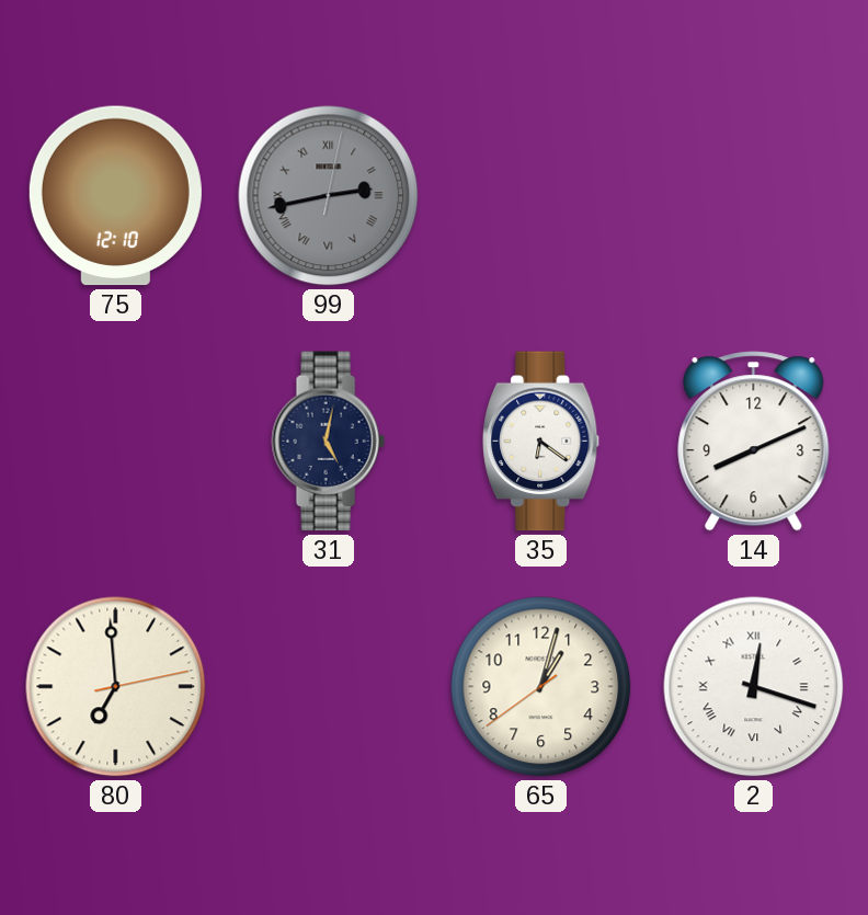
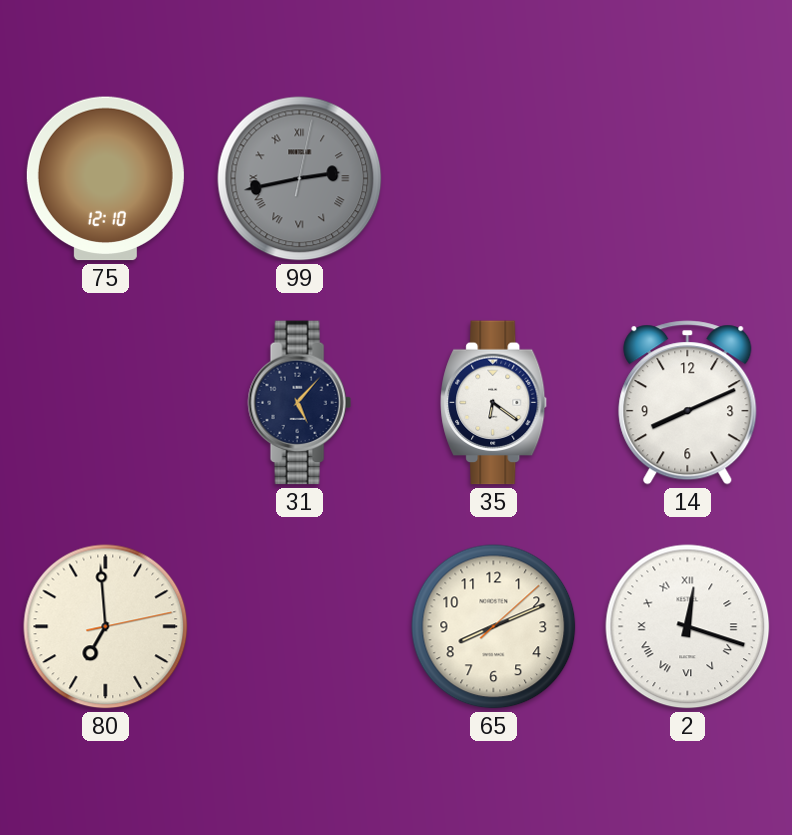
31: 5:02 -> 5:07
65: 1:02 -> 8:11
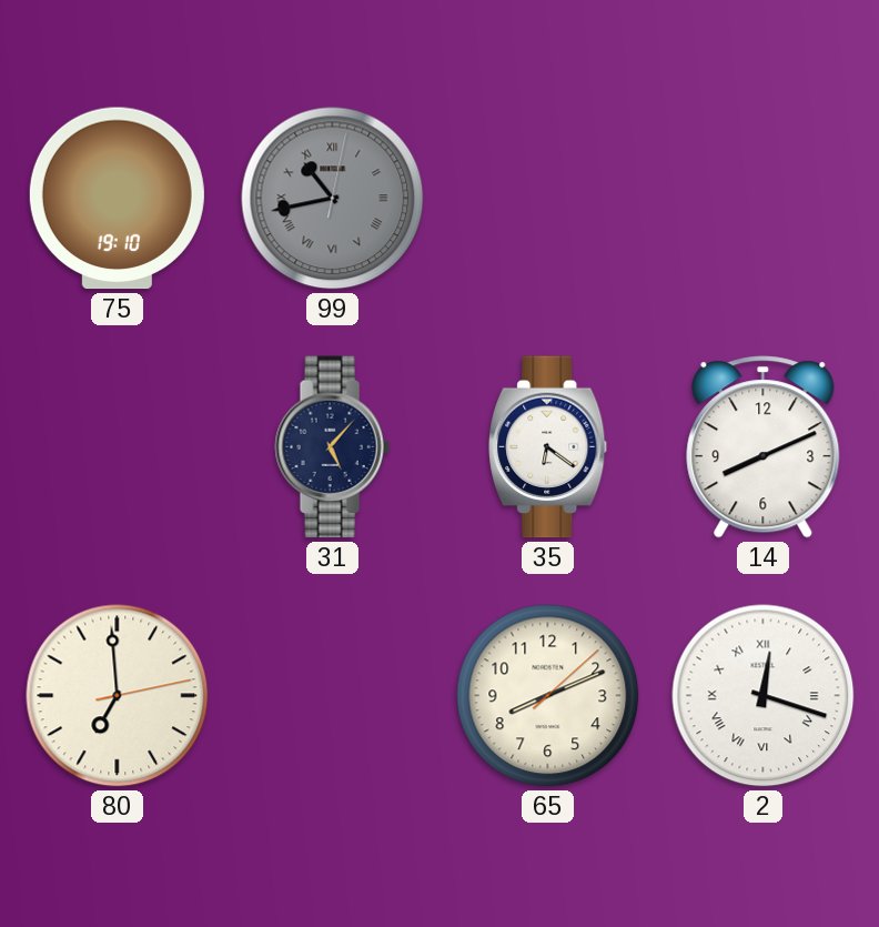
75: 12:10 -> 19:10
99: 2:43 -> 10:43
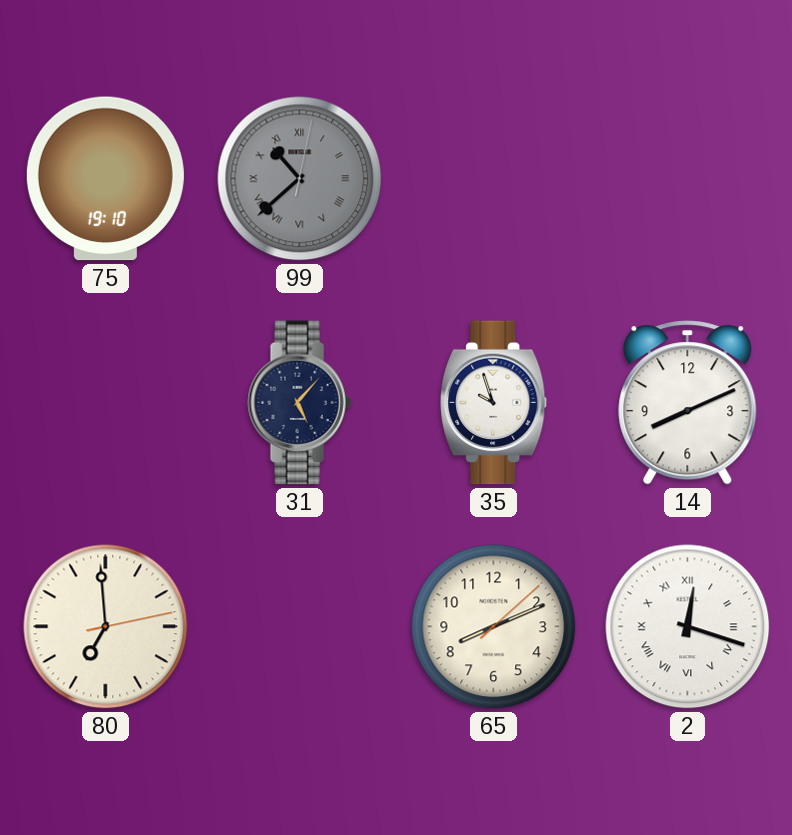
99: 10:43 -> 10:38
35: 6:21 -> 9:57
